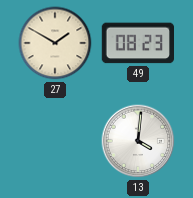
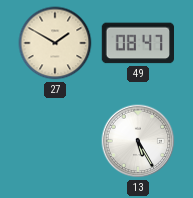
49: 08:23 -> 08:47
13: 4:01 -> 5:25
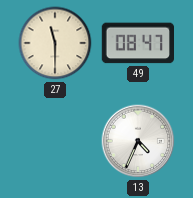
27: 1:50 -> 11:30
13: 5:25 -> 4:34
